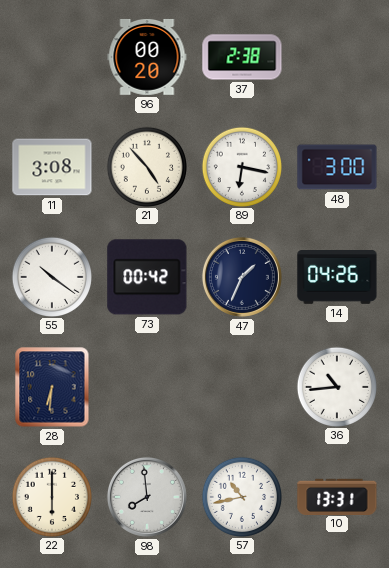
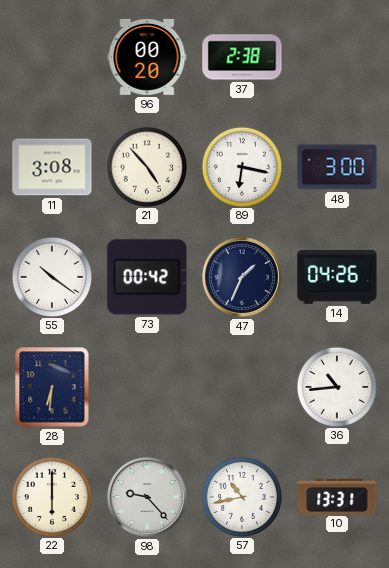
98: 7:59 -> 9:23
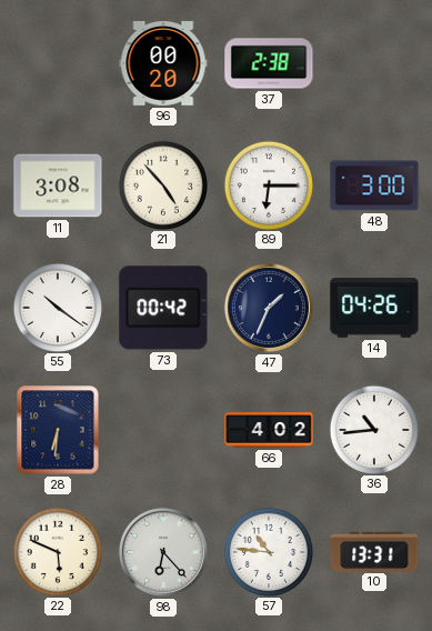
89: 6:17 -> 6:15
66: none -> 4:02
22: 6:00 -> 5:49
98: 9:23 -> 6:23
57: 10:43 -> 10:46
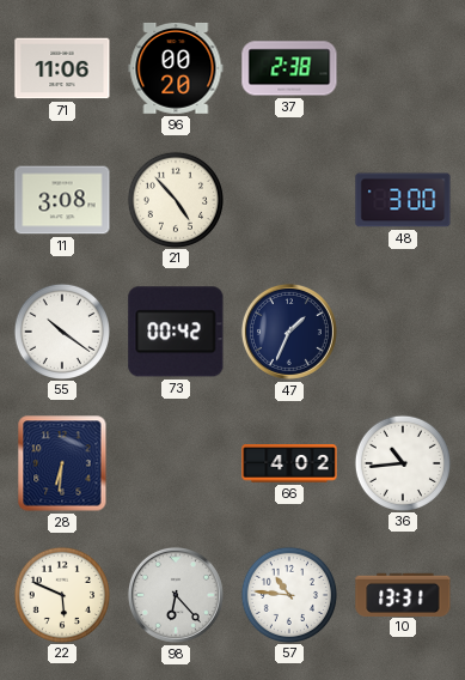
71: none -> 11:06
89: 6:15 -> none
14: 04:26 -> none
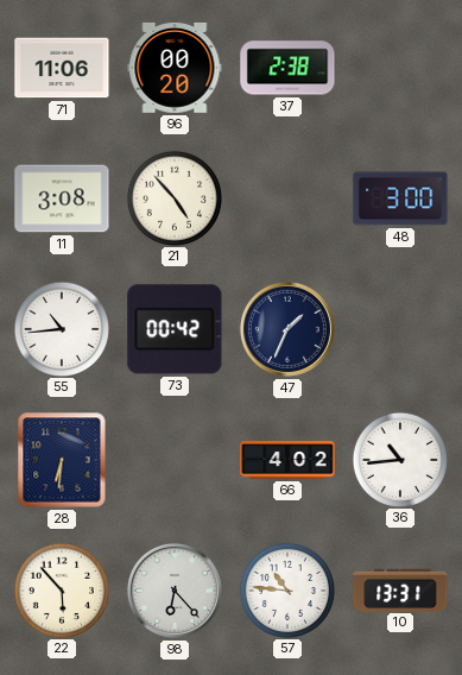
55: 10:21 -> 10:44
22: 5:49 -> 5:53
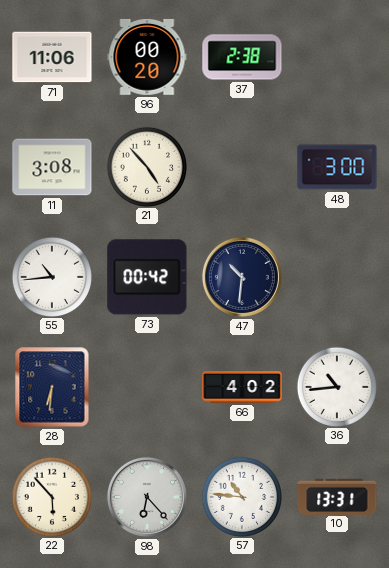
47: 1:34 -> 10:31
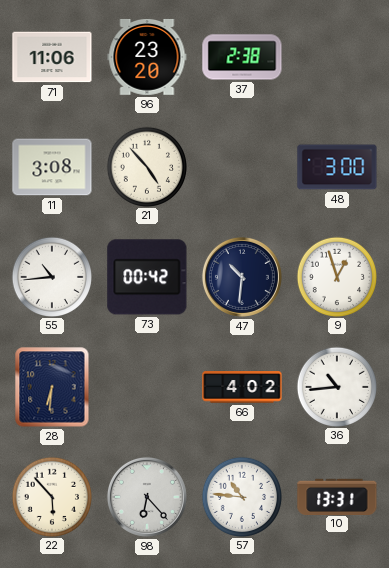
96: 00:20 -> 23:20
9: none -> 12:57
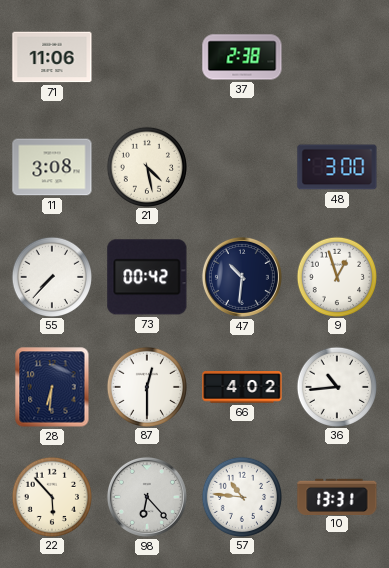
96: 23:20 -> none
21: 4:53 -> 4:28
55: 10:44 -> 7:37
87: none -> 12:30
